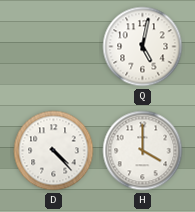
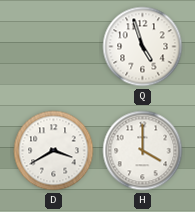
Q: 5:02 -> 4:57
D: 4:23 -> 3:40
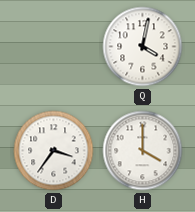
Q: 4:57 -> 4:02
D: 3:40 -> 3:36
